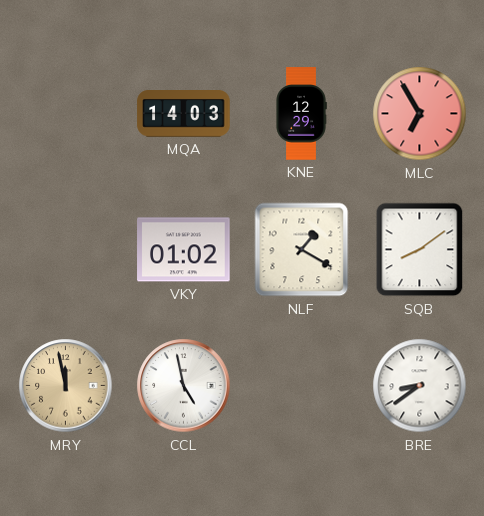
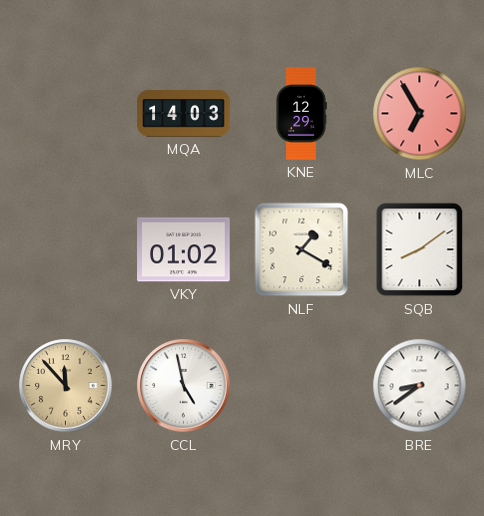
MRY: 11:58 -> 11:53
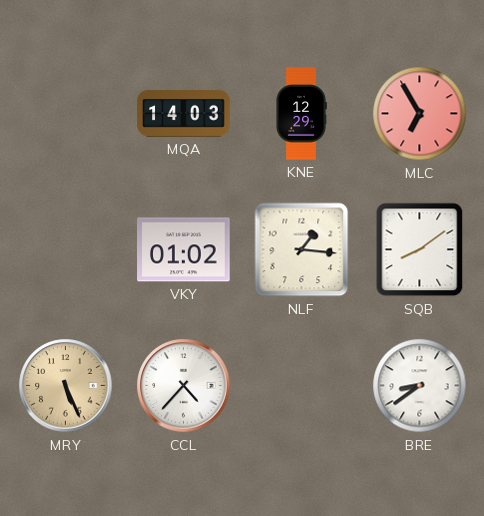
NLF: 1:20 -> 1:16
MRY: 11:53 -> 5:26
CCL: 4:58 -> 4:37
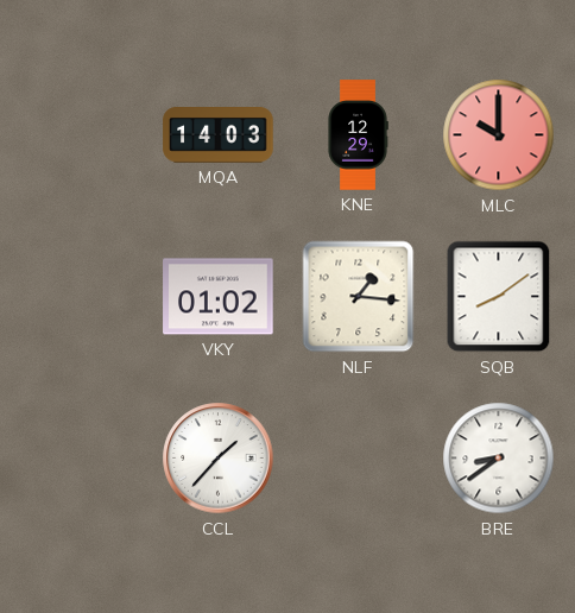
MLC: 6:55 -> 10:00
MRY: 5:26 -> none
CCL: 4:37 -> 1:37
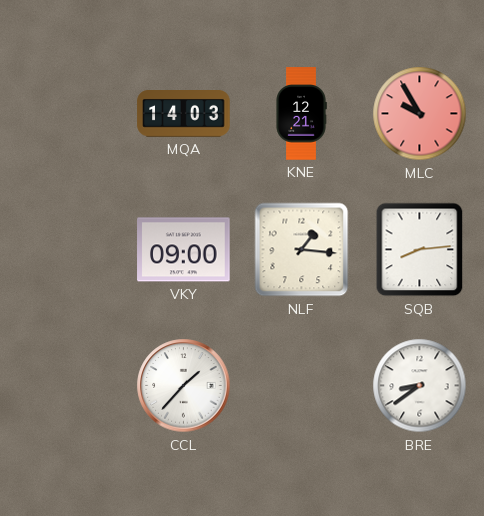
KNE: 12:29 -> 12:21
MLC: 10:00 -> 9:55
VKY: 01:02 -> 09:00
SQB: 8:09 -> 8:14
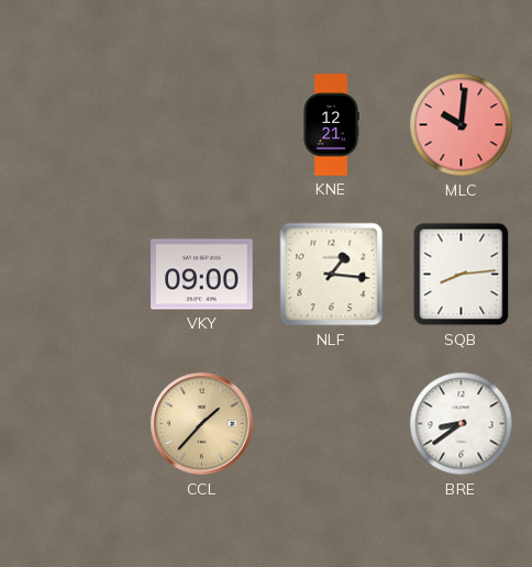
MQA: 14:03 -> none
MLC: 9:55 -> 10:01
CCL dial: white -> champagne
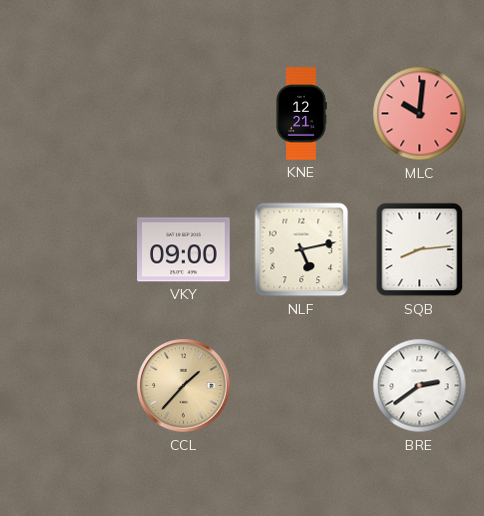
NLF: 1:16 -> 5:13
BRE: 8:39 -> 2:39
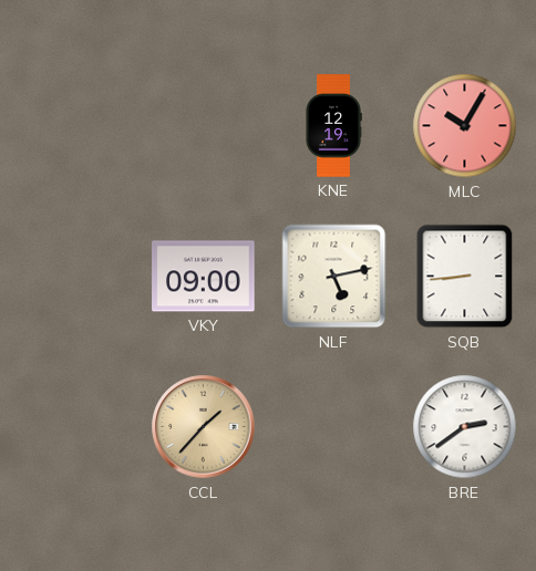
KNE: 12:21 -> 12:19
MLC: 10:01 -> 10:05
SQB: 8:14 -> 8:44
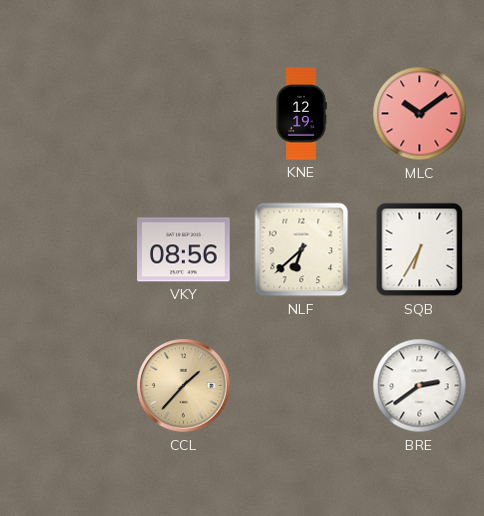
MLC: 10:05 -> 10:09
VKY: 09:00 -> 08:56
NLF: 5:13 -> 6:38
SQB: 8:44 -> 6:35
